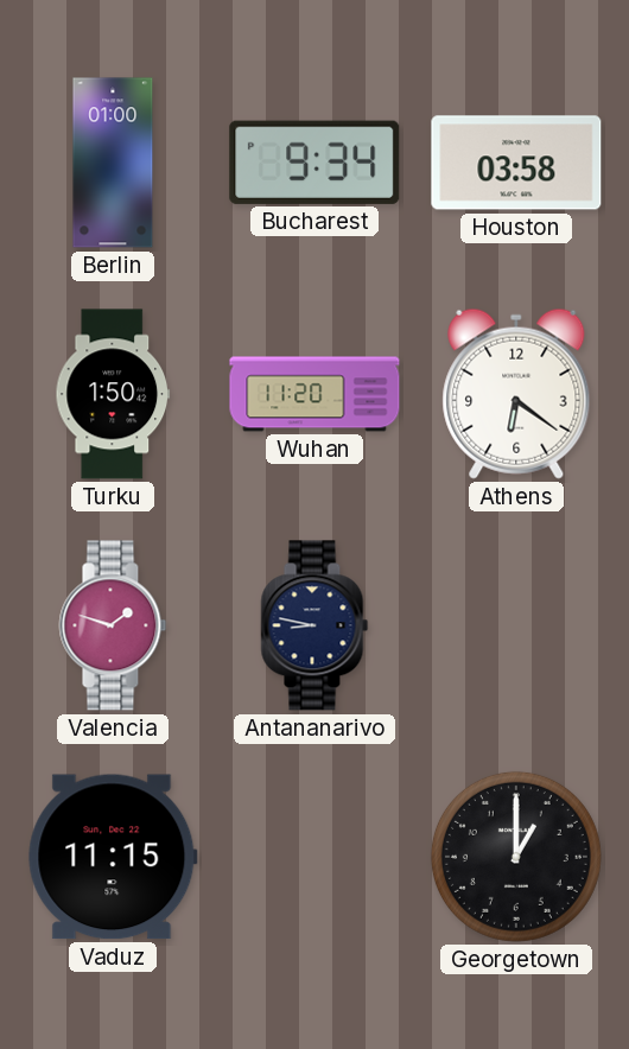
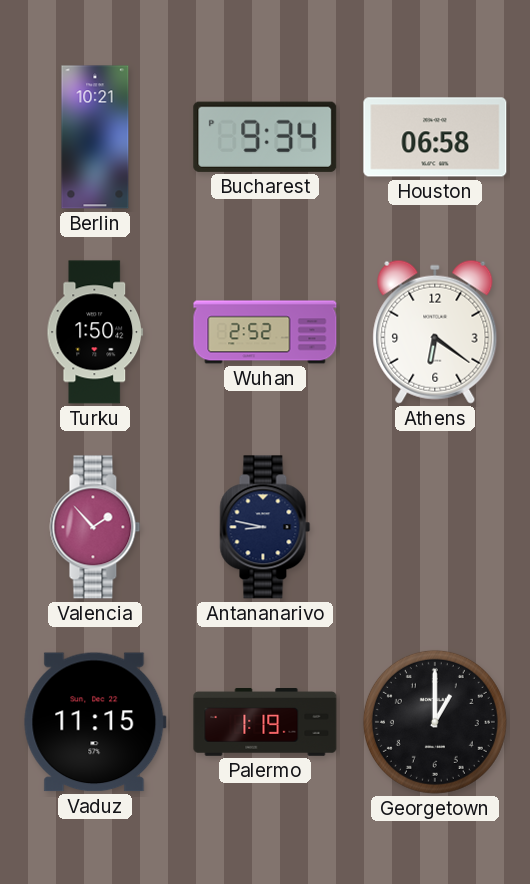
Berlin: 01:00 -> 10:21
Houston: 03:58 -> 06:58
Wuhan: 11:20 -> 2:52
Valencia: 1:48 -> 1:53
Palermo: none -> 1:19
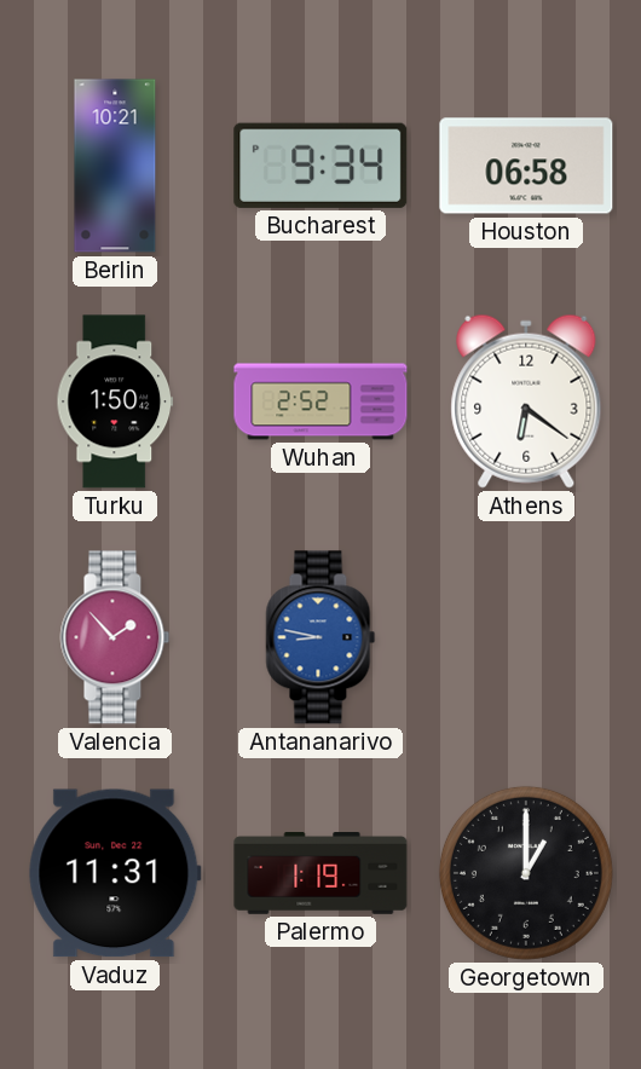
Antananarivo dial: navy -> blue
Vaduz: 11:15 -> 11:31
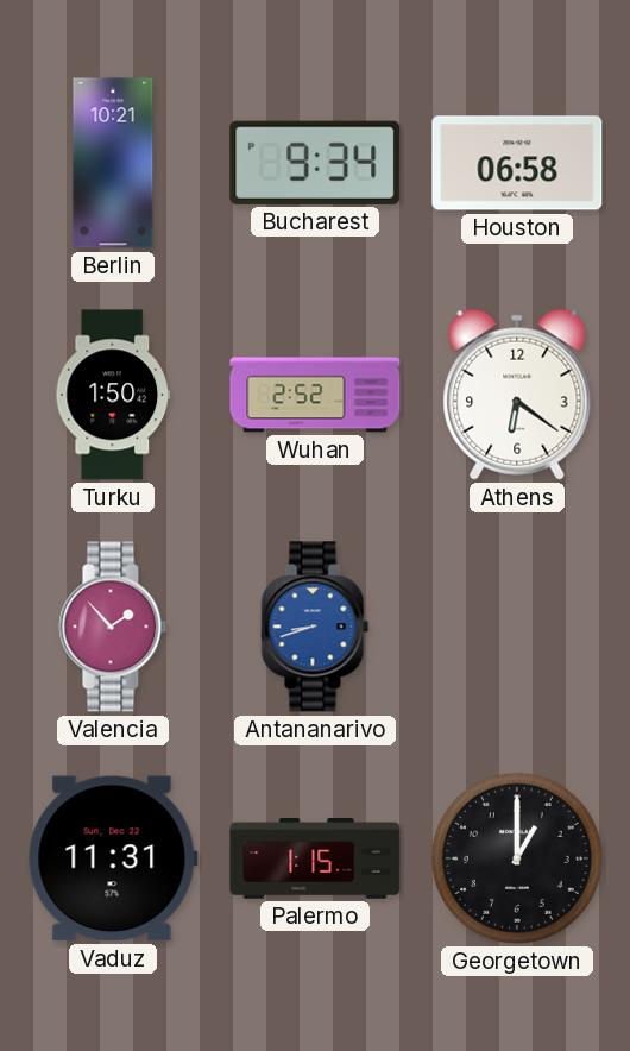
Antananarivo: 8:47 -> 8:42
Palermo: 1:19 -> 1:15
